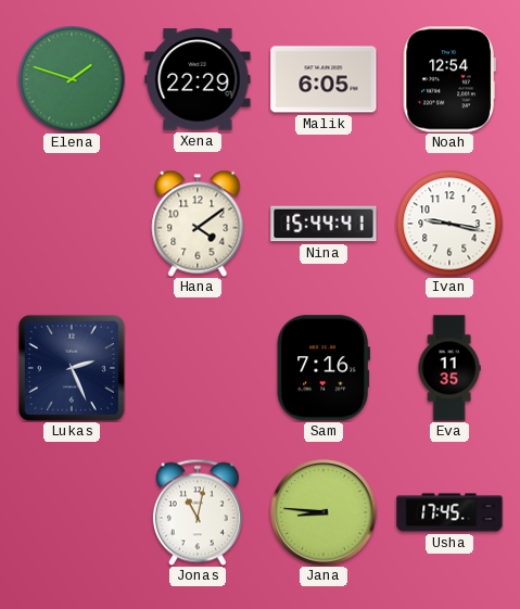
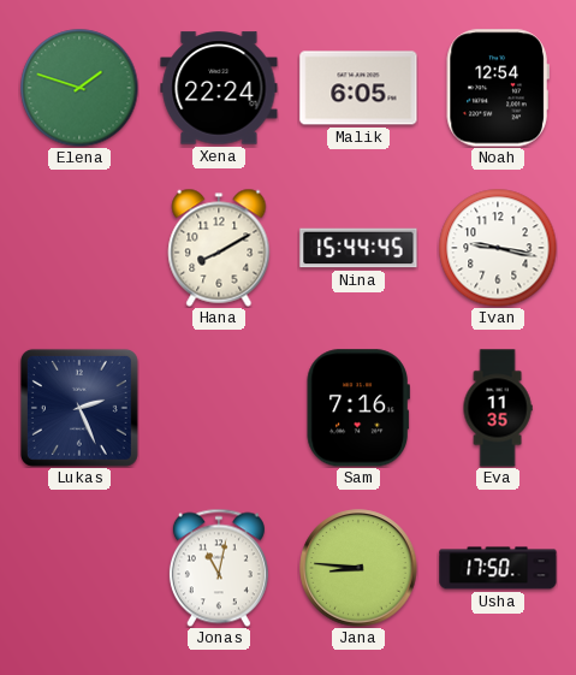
Xena: 22:29 -> 22:24
Hana: 4:09 -> 8:10
Nina: 15:44:41 -> 15:44:45
Usha: 17:45 -> 17:50
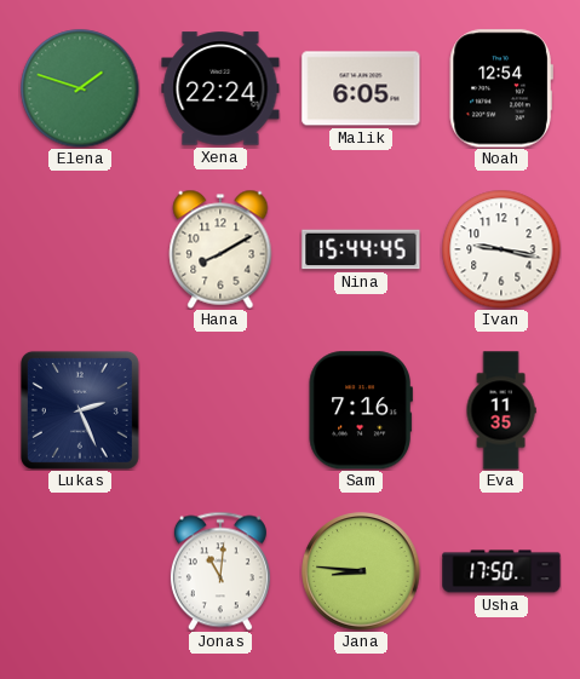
Jonas: 11:02 -> 11:01
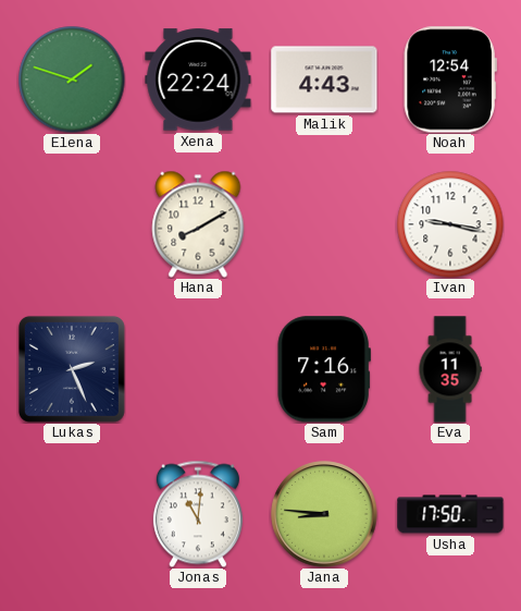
Malik: 6:05 -> 4:43
Nina: 15:44 -> none
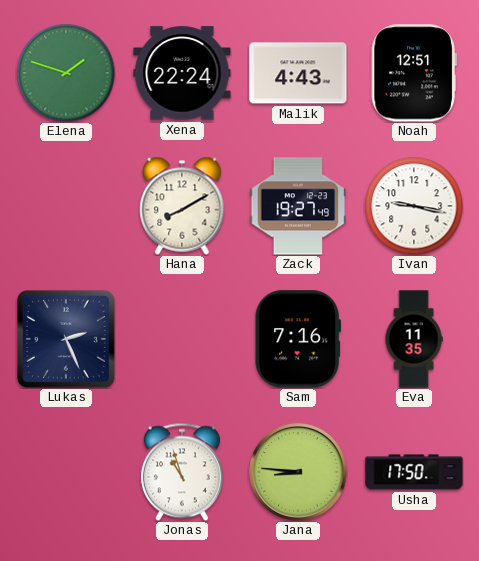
Noah: 12:54 -> 12:51
Zack: none -> 19:27
Jonas: 11:01 -> 10:57
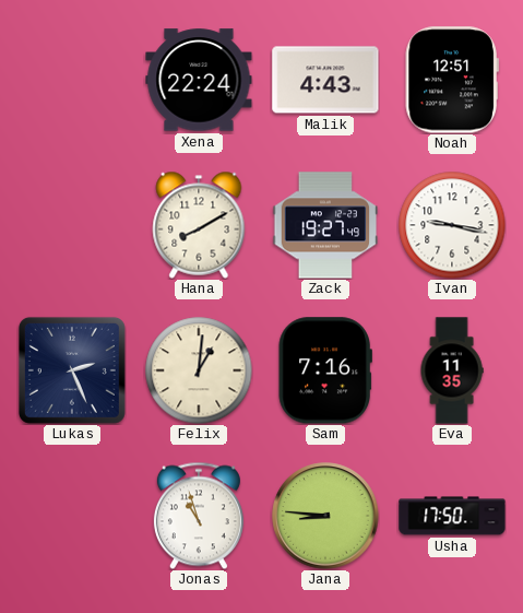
Elena: 1:48 -> none
Felix: none -> 1:01
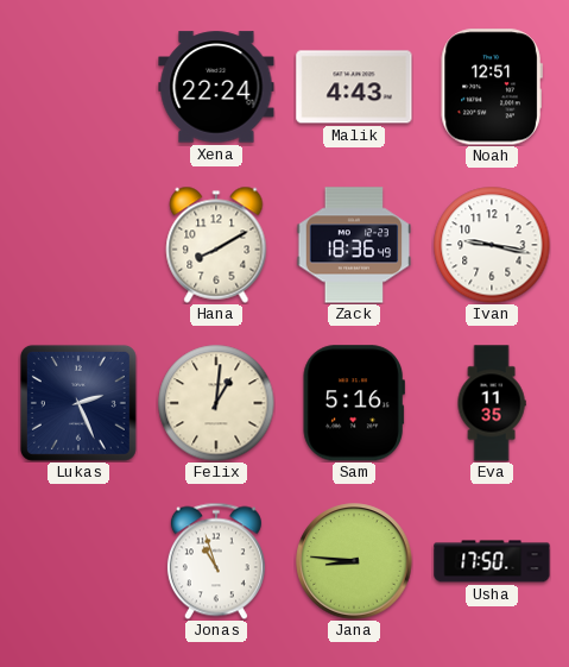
Zack: 19:27 -> 18:36
Sam: 7:16 -> 5:16
